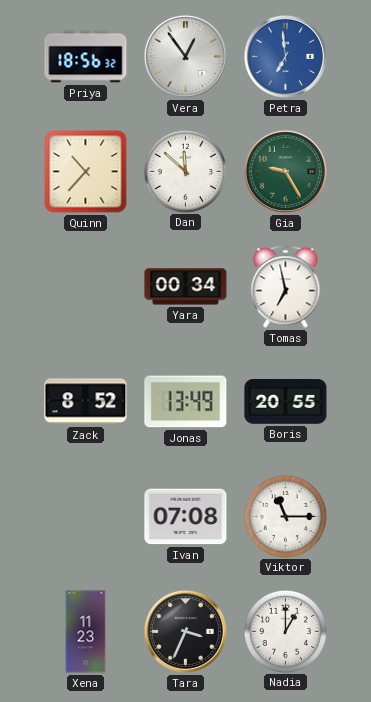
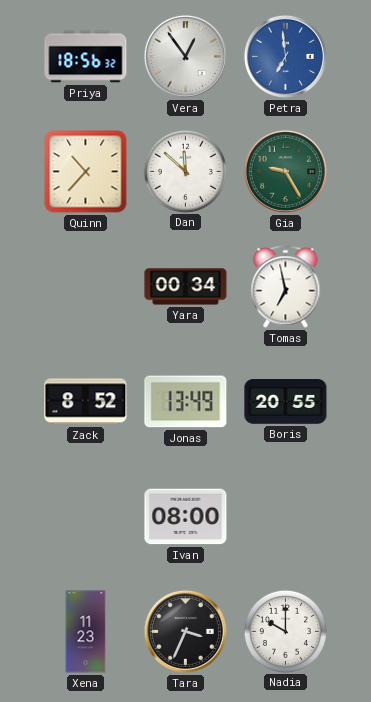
Ivan: 07:08 -> 08:00
Viktor: 11:15 -> none
Nadia: 1:00 -> 10:00
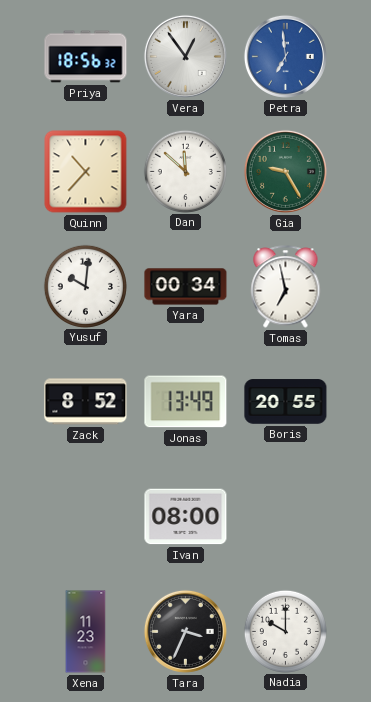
Yusuf: none -> 10:01
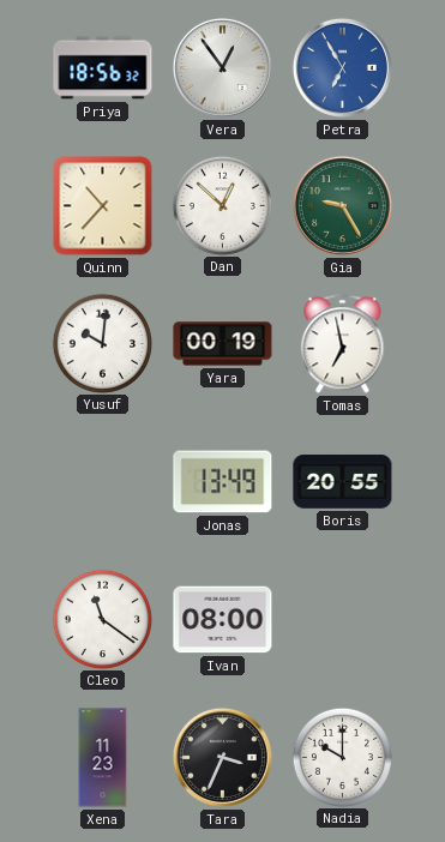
Petra: 6:59 -> 6:55
Dan: 11:52 -> 12:52
Yara: 00:34 -> 00:19
Zack: 8:52 -> none
Cleo: none -> 11:21
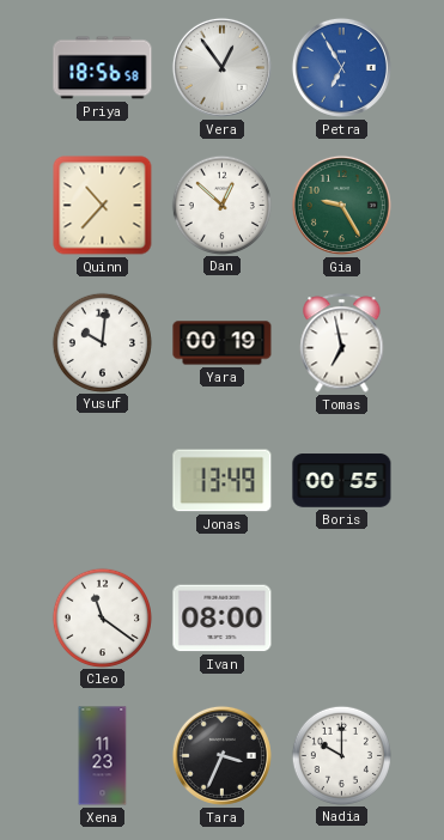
Priya: 18:56:32 -> 18:56:58
Boris: 20:55 -> 00:55
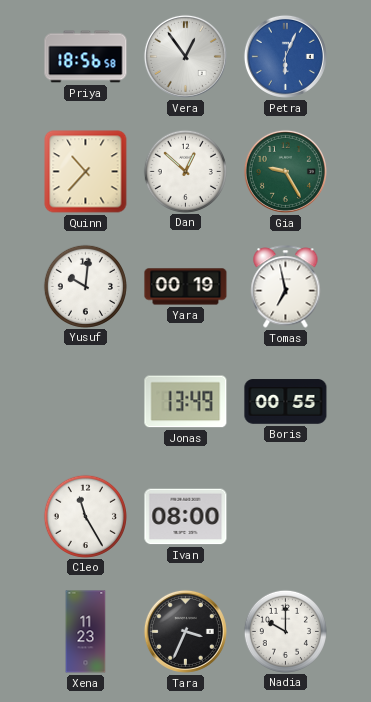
Petra: 6:55 -> 6:04
Cleo: 11:21 -> 11:25
